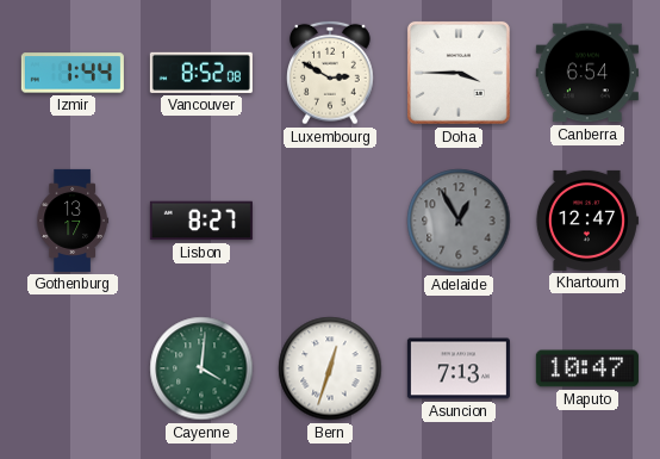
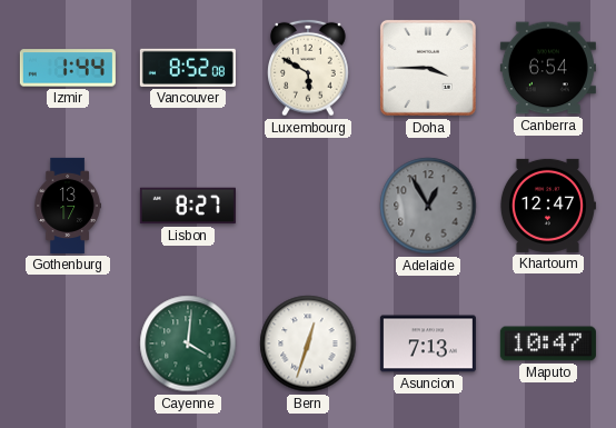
Luxembourg: 2:50 -> 5:50
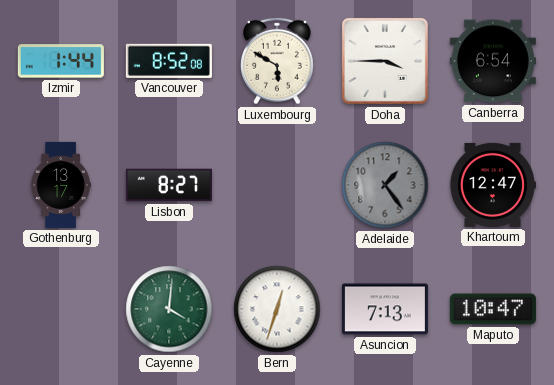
Adelaide: 12:55 -> 1:24
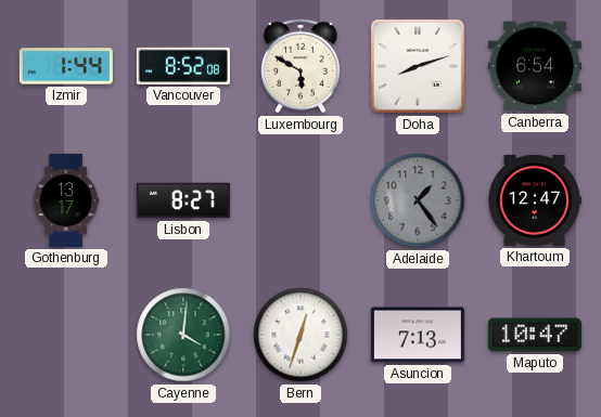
Doha: 3:45 -> 8:12
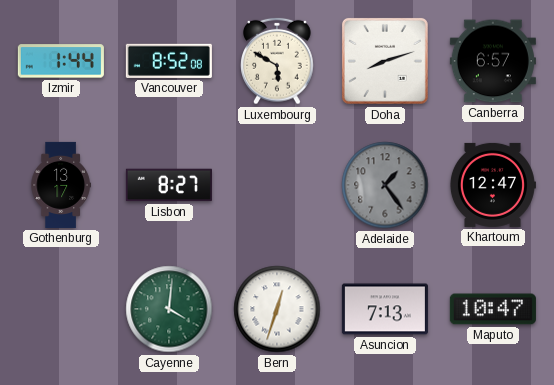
Canberra: 6:54 -> 6:57
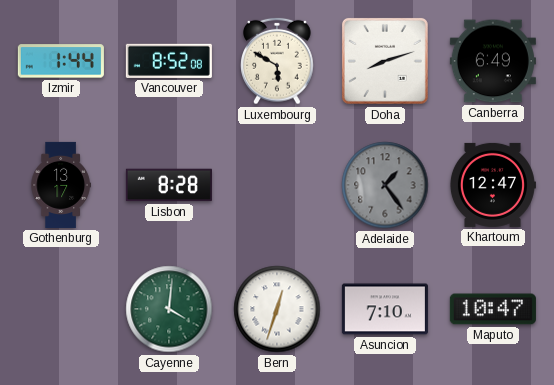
Canberra: 6:57 -> 6:49
Lisbon: 8:27 -> 8:28
Asuncion: 7:13 -> 7:10
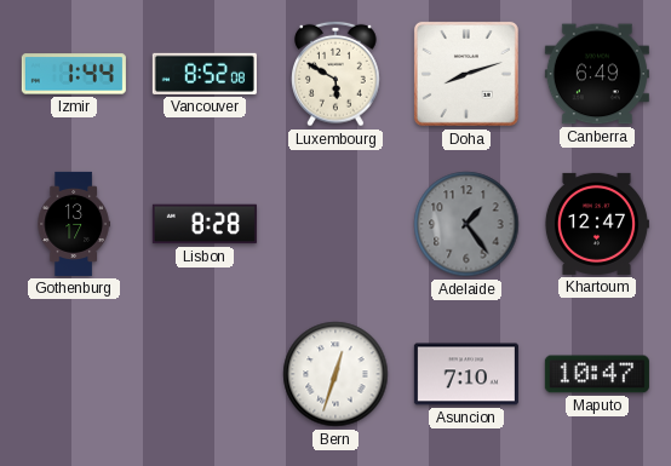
Cayenne: 4:01 -> none
